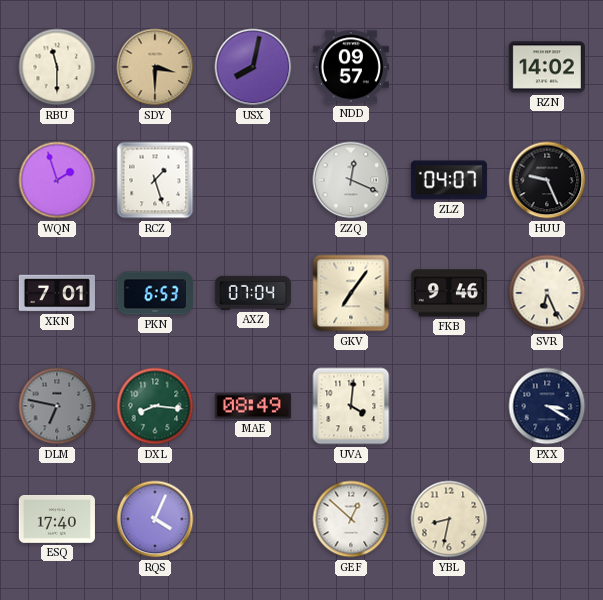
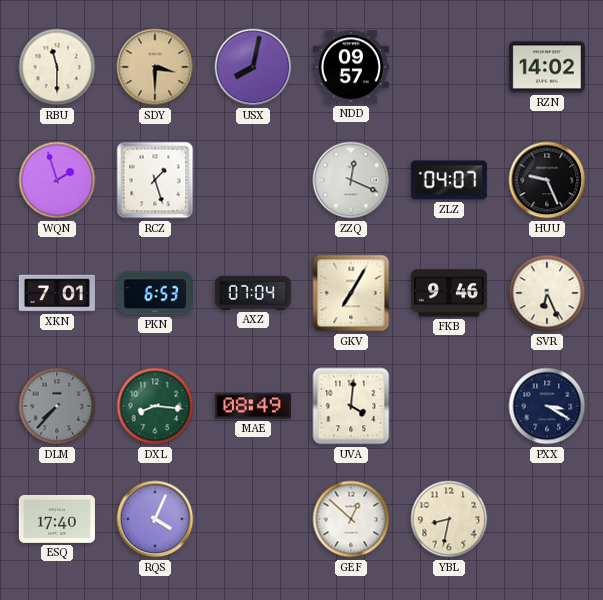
GKV: 7:06 -> 7:05
DLM: 6:47 -> 7:37
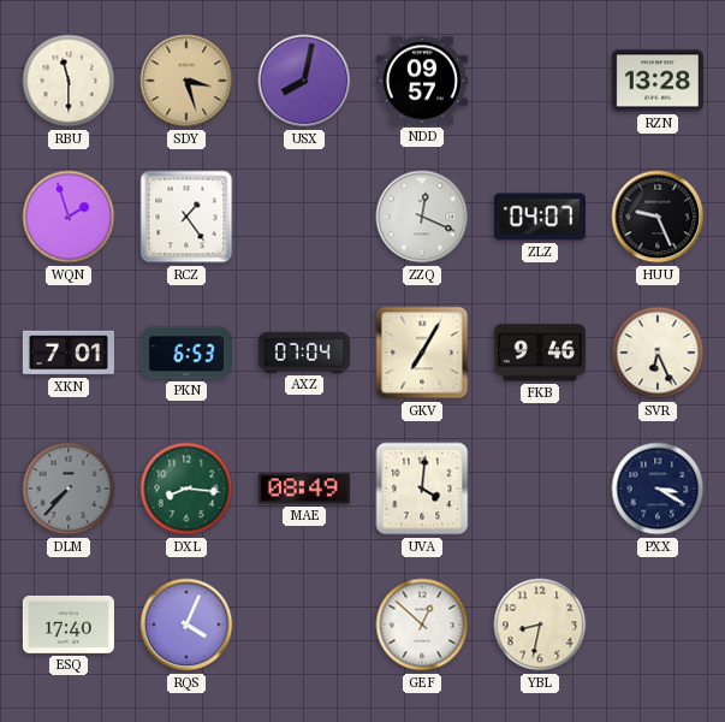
SDY: 3:30 -> 3:27
RZN: 14:02 -> 13:28
RCZ: 1:27 -> 1:24
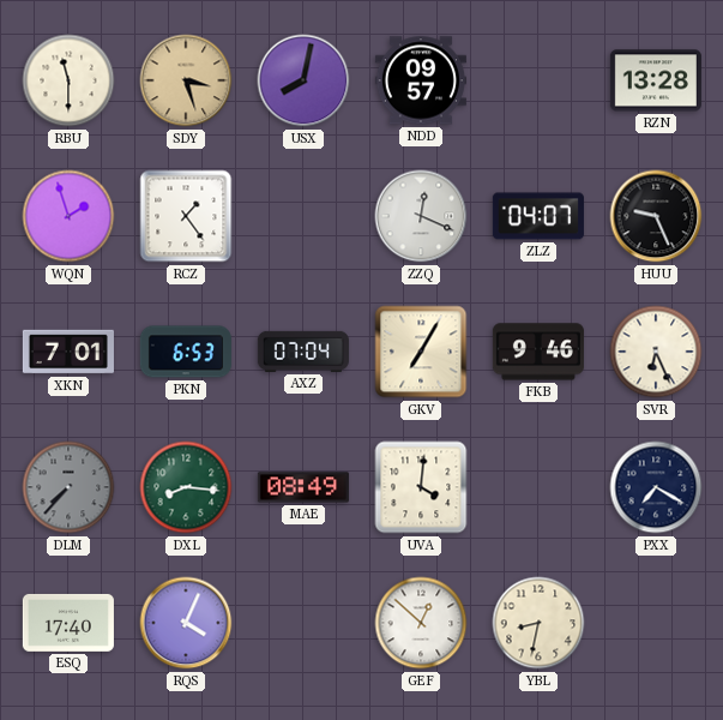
PXX: 3:20 -> 7:20
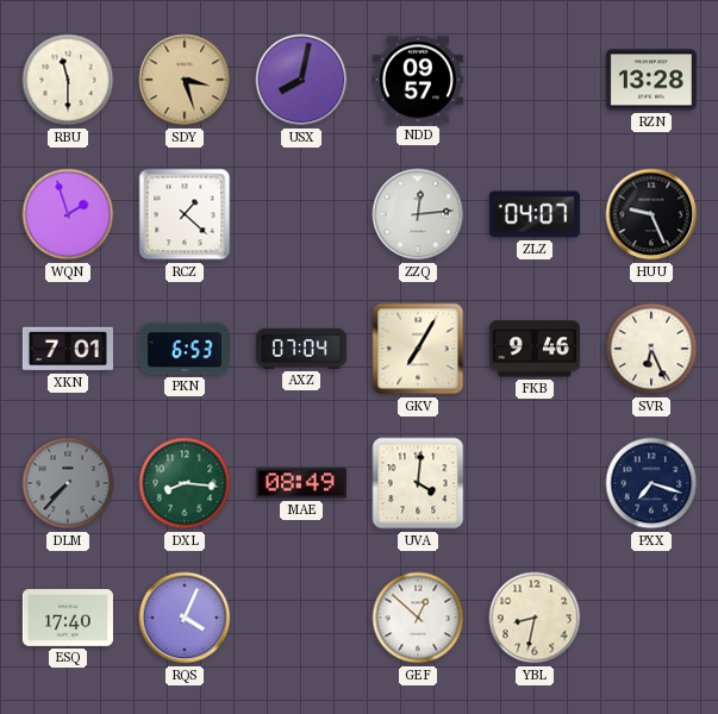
RCZ: 1:24 -> 1:22
ZZQ: 12:19 -> 12:14
PXX: 7:20 -> 7:18
